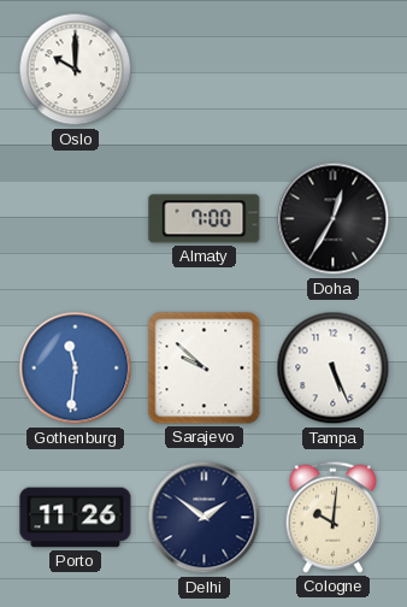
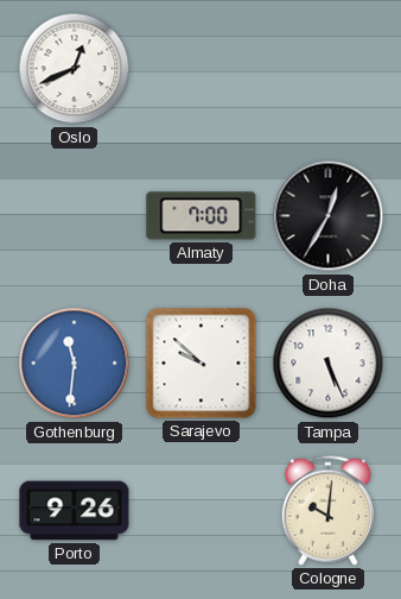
Oslo: 10:00 -> 12:41
Porto: 11:26 -> 9:26
Delhi: 1:51 -> none
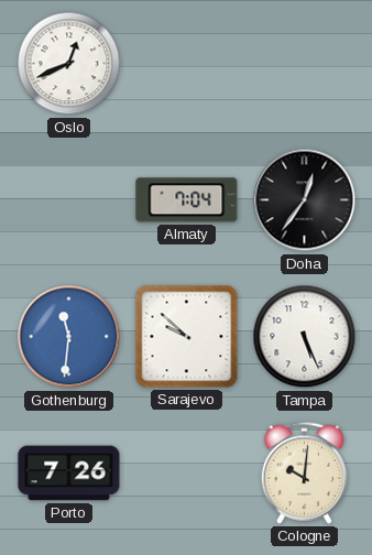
Almaty: 7:00 -> 7:04
Doha: 12:35 -> 12:36
Porto: 9:26 -> 7:26
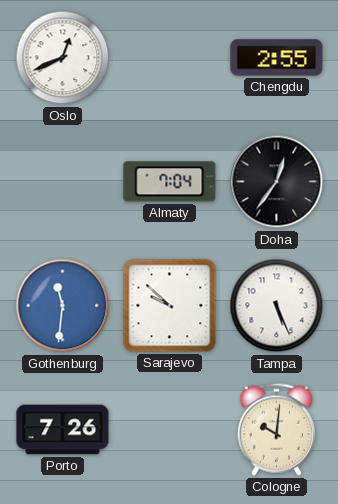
Chengdu: none -> 2:55
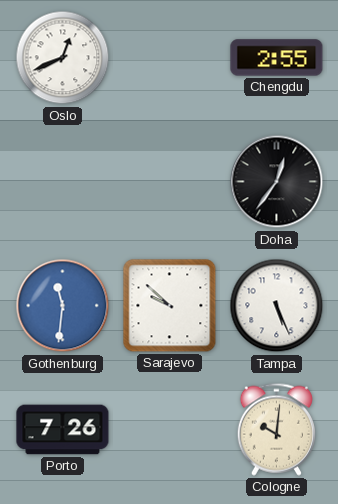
Almaty: 7:04 -> none
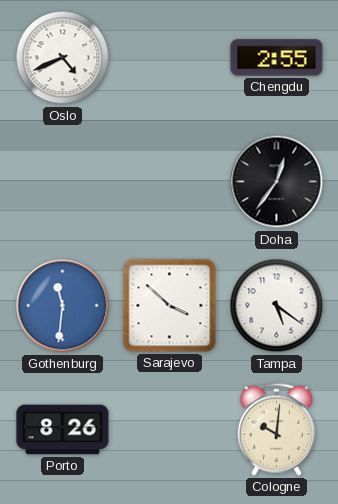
Oslo: 12:41 -> 4:41
Sarajevo: 9:52 -> 3:52
Tampa: 5:26 -> 5:21
Porto: 7:26 -> 8:26
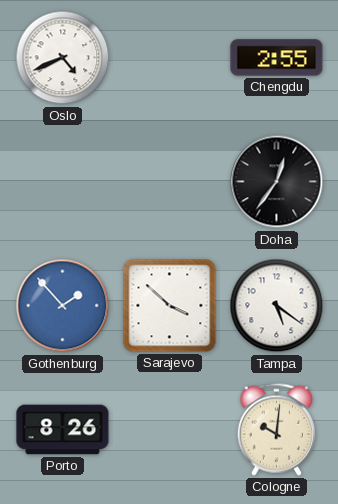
Gothenburg: 11:31 -> 1:53
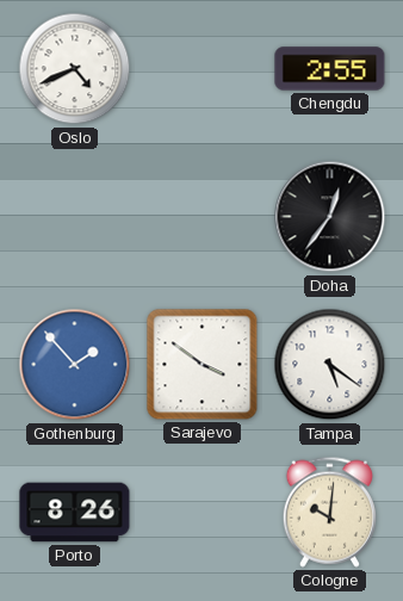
Sarajevo: 3:52 -> 3:51
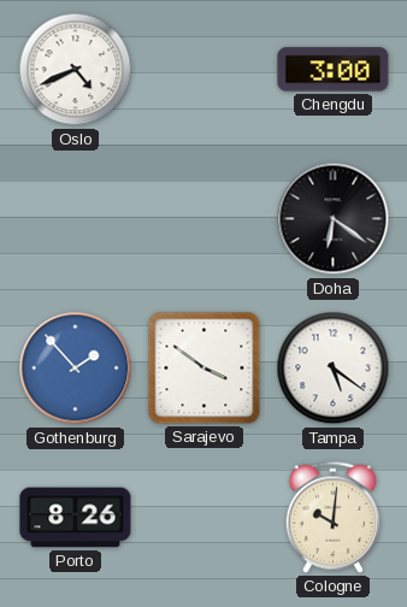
Chengdu: 2:55 -> 3:00
Doha: 12:36 -> 6:21
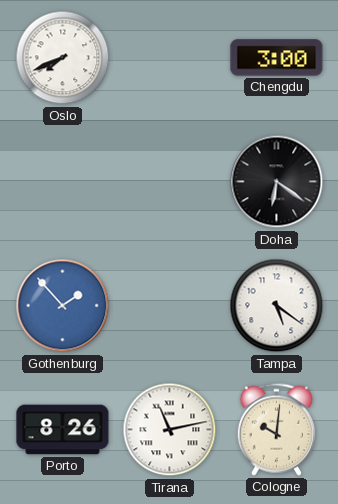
Oslo: 4:41 -> 7:41
Sarajevo: 3:51 -> none
Tirana: none -> 11:13
